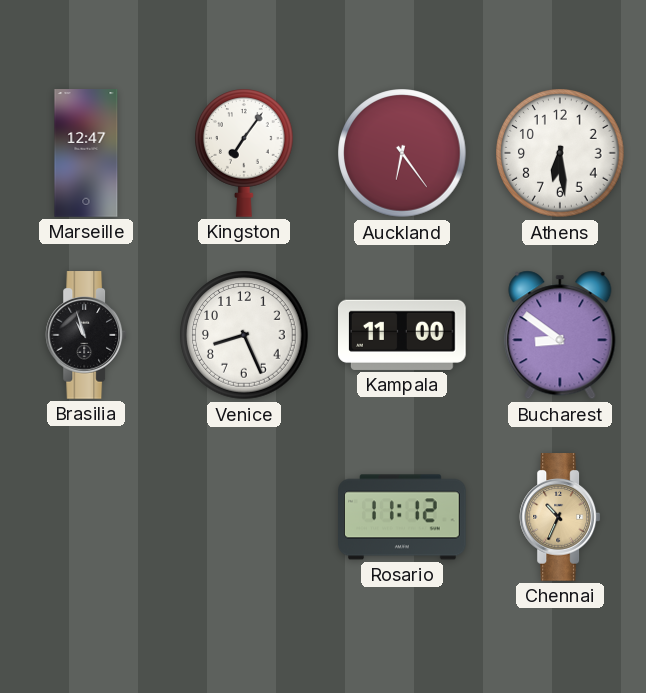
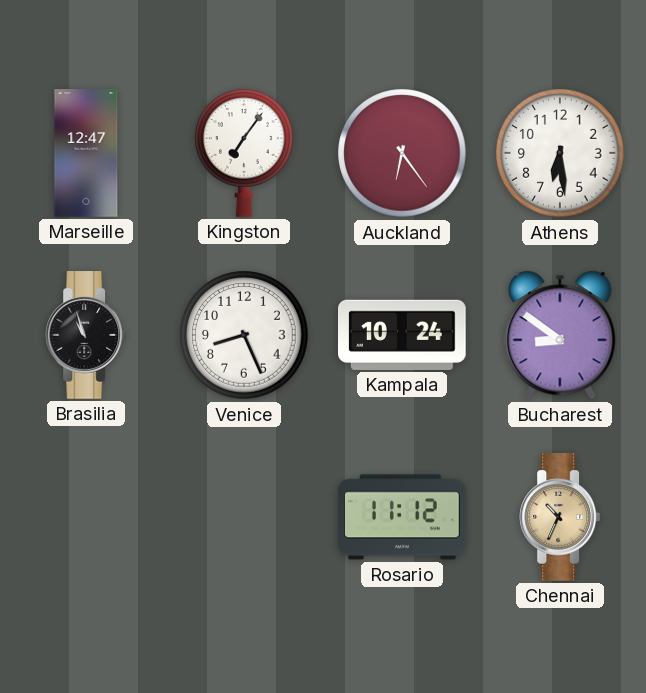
Kampala: 11:00 -> 10:24
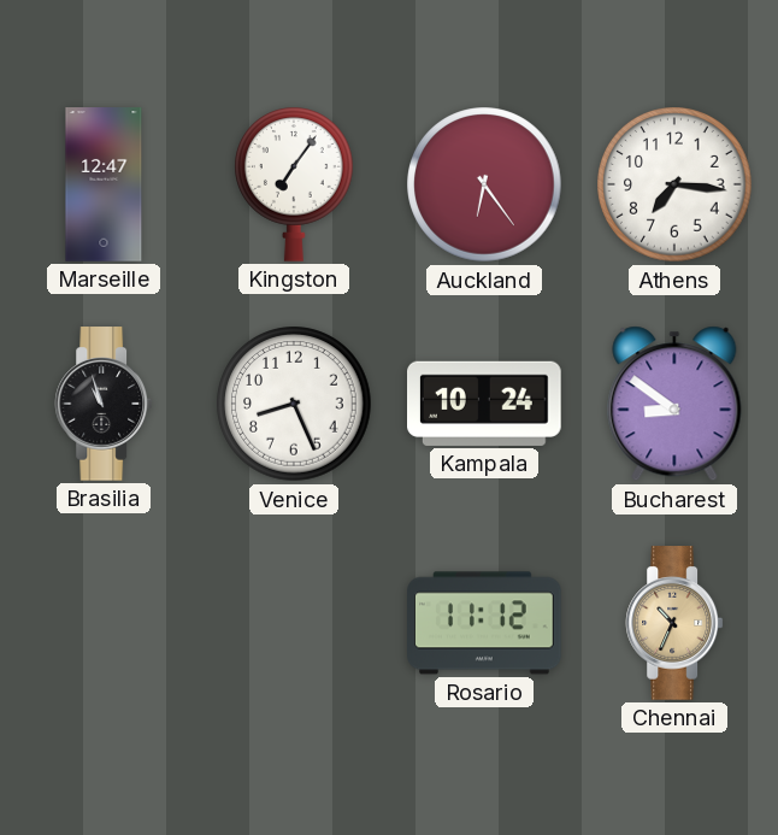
Athens: 6:29 -> 7:16
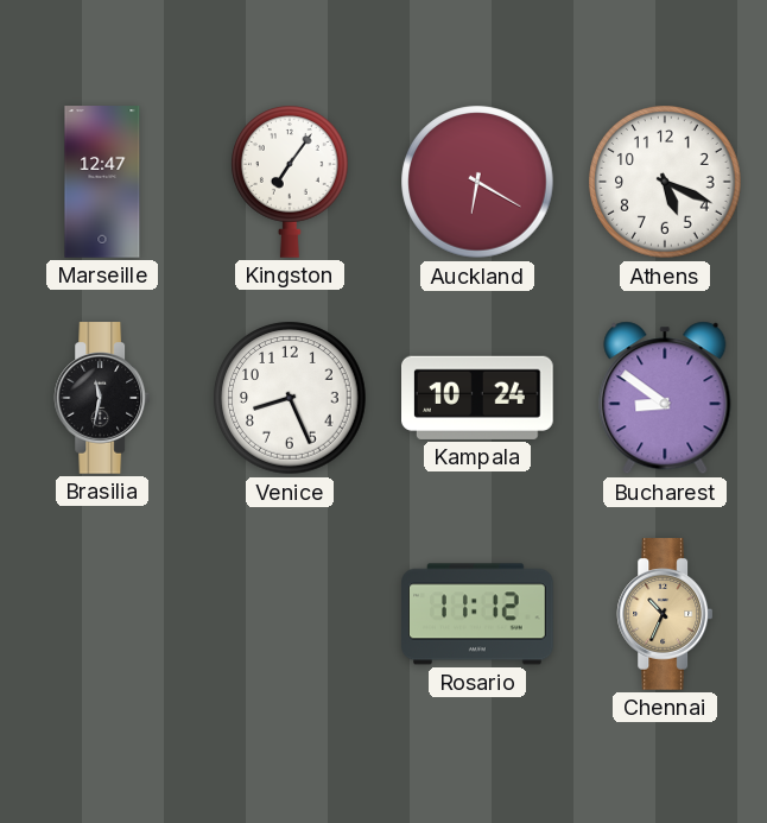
Auckland: 6:24 -> 6:20
Athens: 7:16 -> 5:19
Brasilia: 10:57 -> 11:32
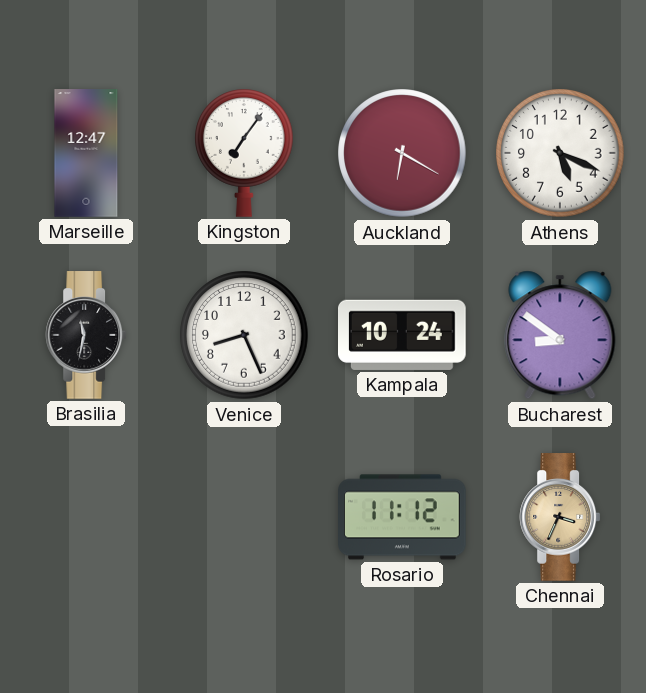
Chennai: 10:34 -> 3:34
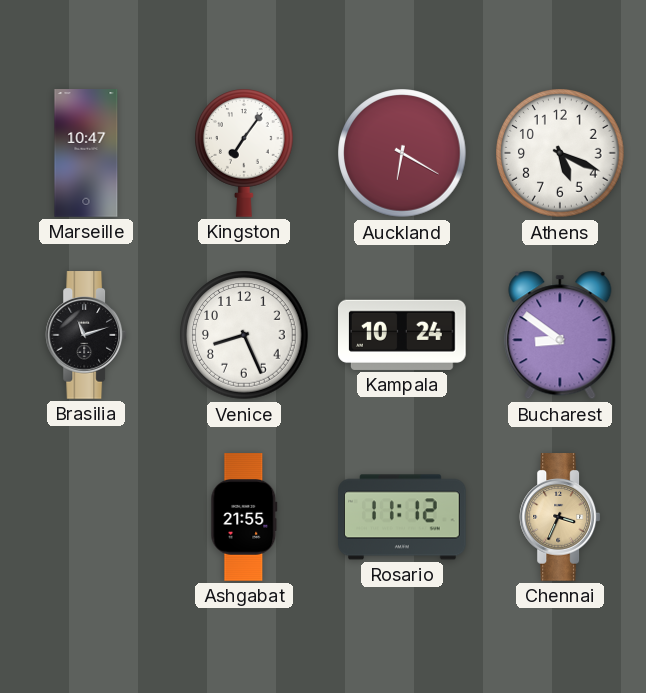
Marseille: 12:47 -> 10:47
Brasilia: 11:32 -> 11:12
Ashgabat: none -> 21:55
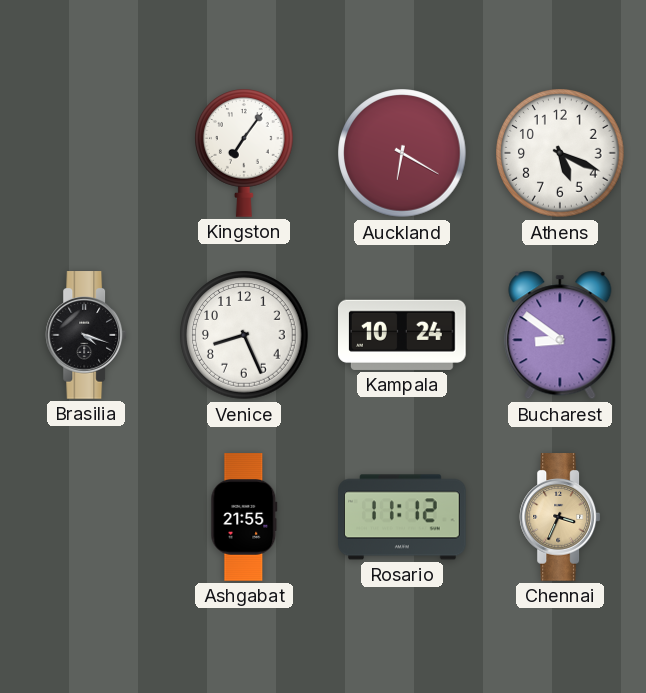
Marseille: 10:47 -> none
Brasilia: 11:12 -> 4:18
